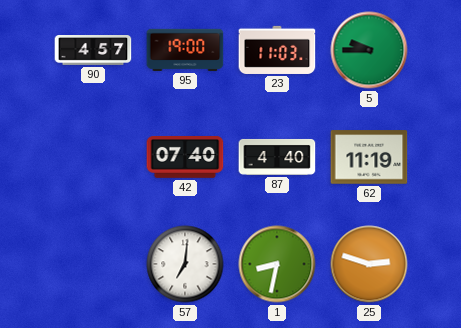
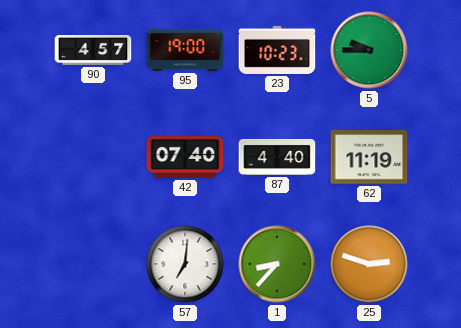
23: 11:03 -> 10:23
1: 8:32 -> 8:37
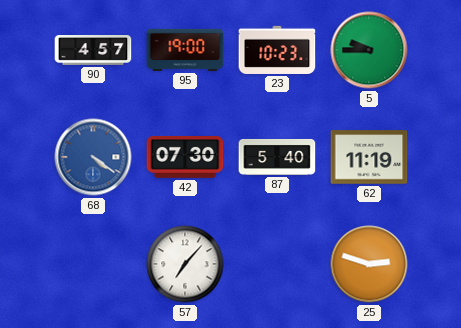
68: none -> 4:21
42: 07:40 -> 07:30
87: 4:40 -> 5:40
57: 7:01 -> 7:07
1: 8:37 -> none
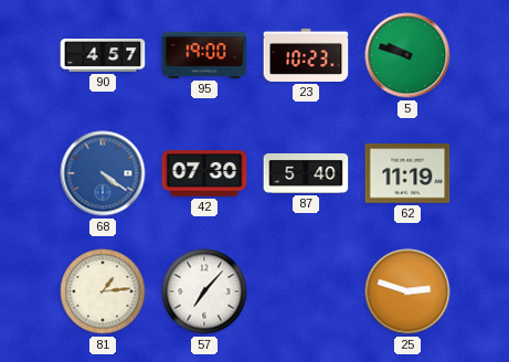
5: 9:45 -> 9:48
81: none -> 1:14
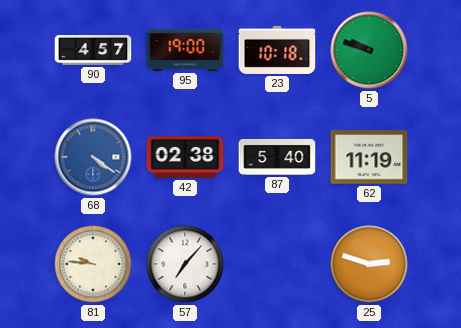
23: 10:23 -> 10:18
42: 07:30 -> 02:38
81: 1:14 -> 9:46
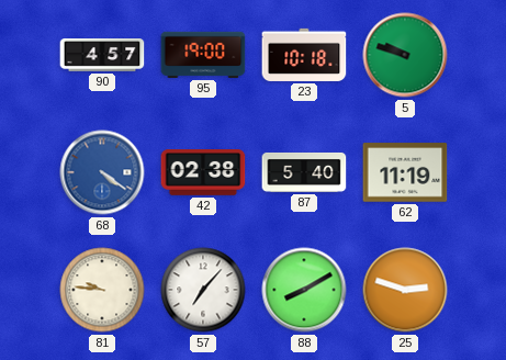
88: none -> 8:10
